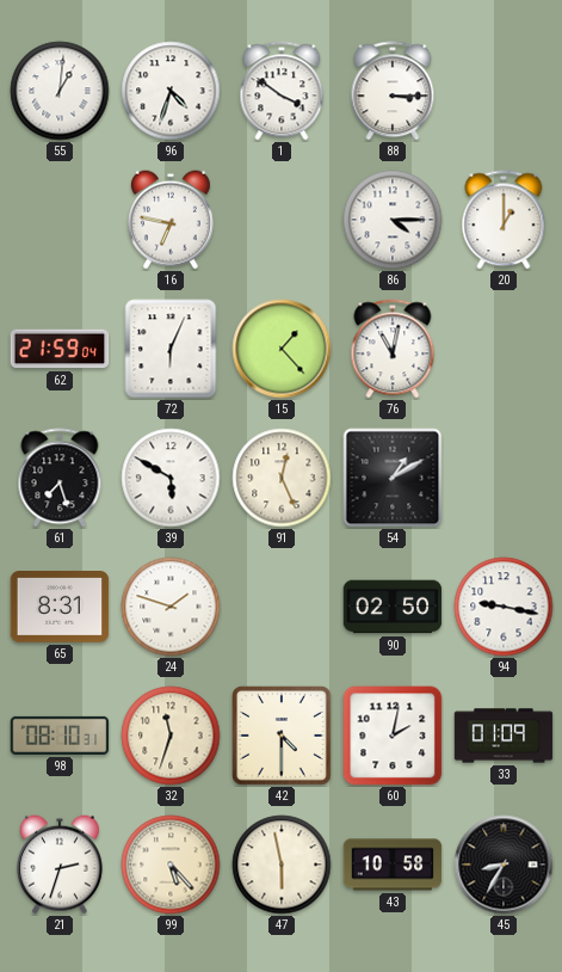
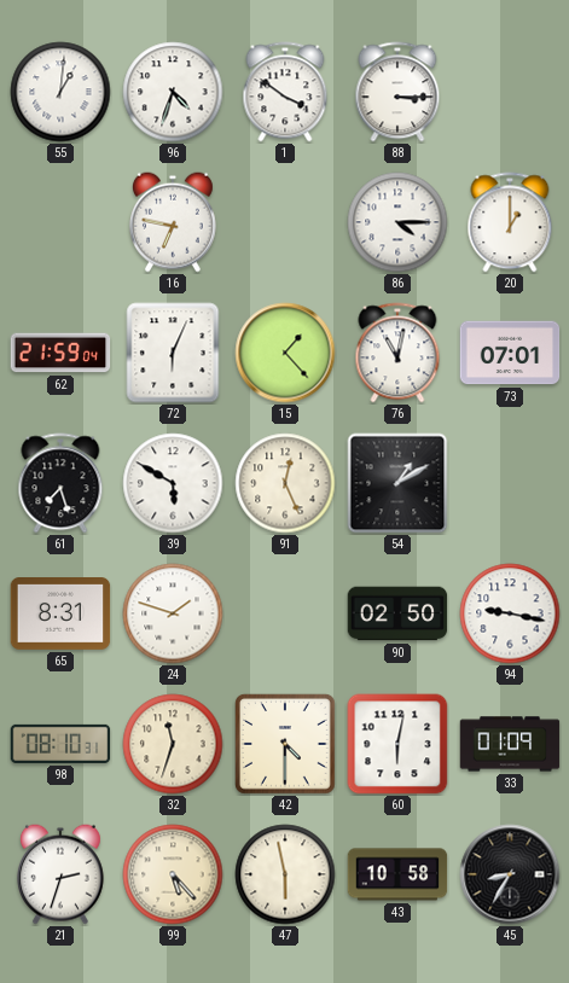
73: none -> 07:01
60: 2:02 -> 6:02
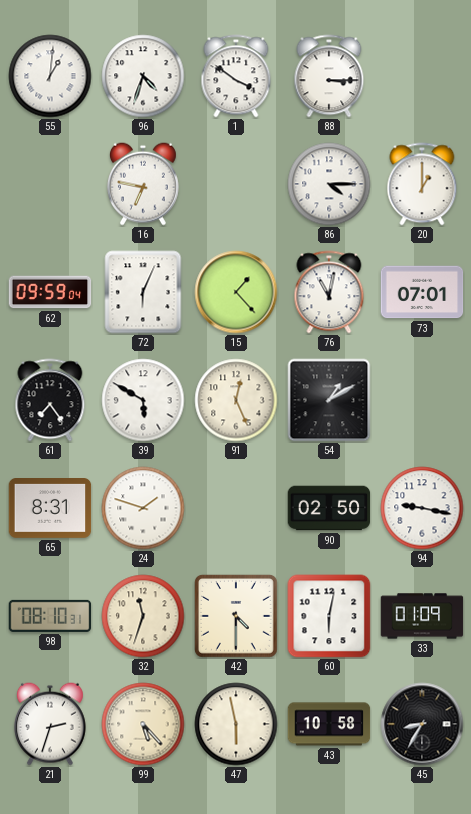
62: 21:59 -> 09:59
61: 7:27 -> 7:24
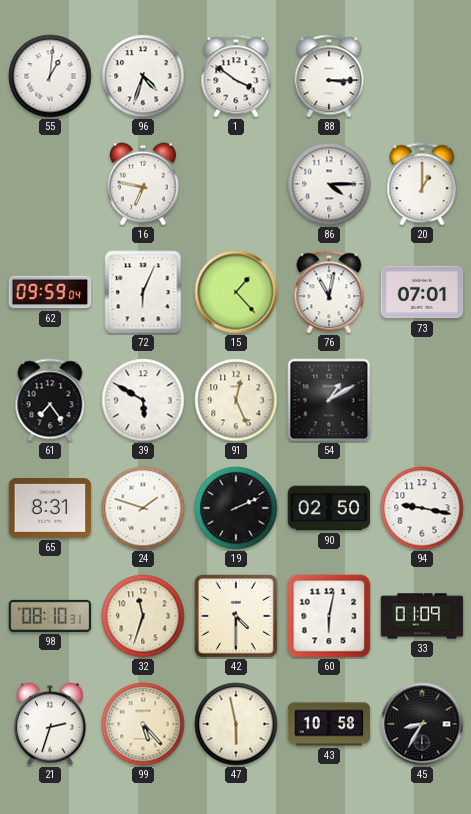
19: none -> 2:11
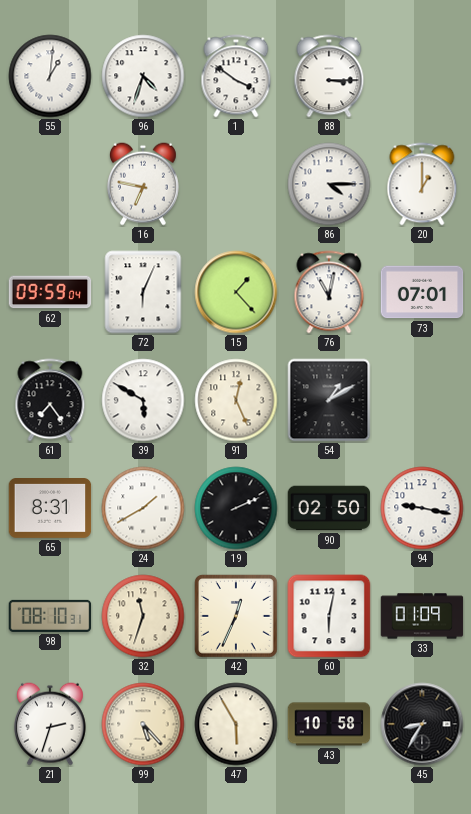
24: 1:48 -> 1:40
42: 4:30 -> 12:34
47: 5:58 -> 5:55
